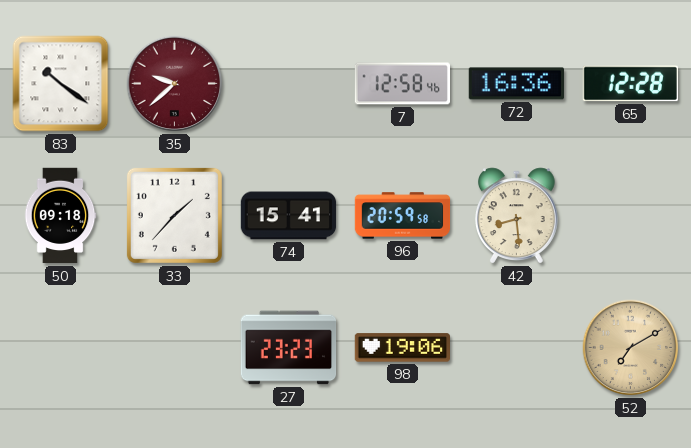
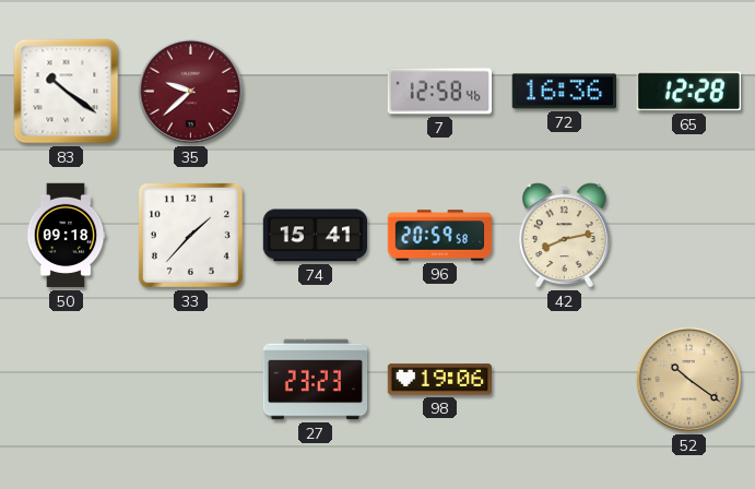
42: 8:29 -> 8:13
52: 7:10 -> 10:21
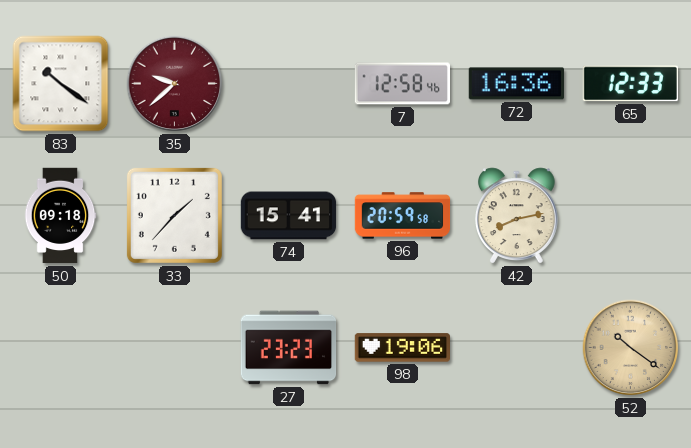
65: 12:28 -> 12:33
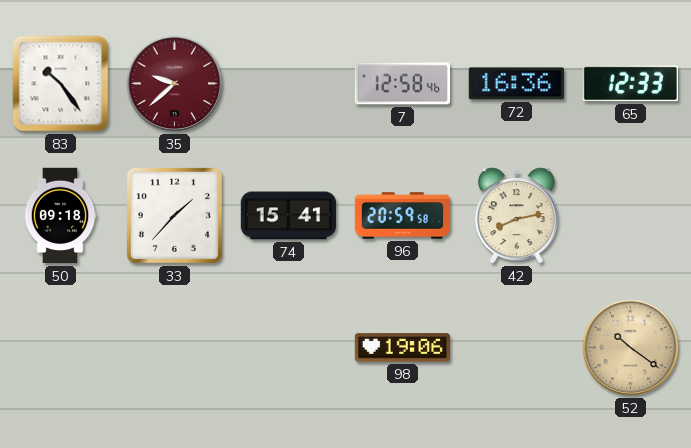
83: 10:21 -> 10:24
27: 23:23 -> none
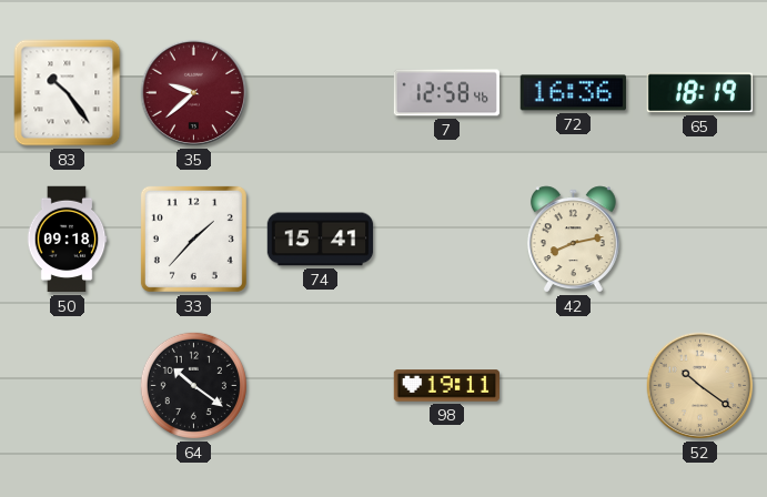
65: 12:33 -> 18:19
96: 20:59 -> none
64: none -> 10:21
98: 19:06 -> 19:11
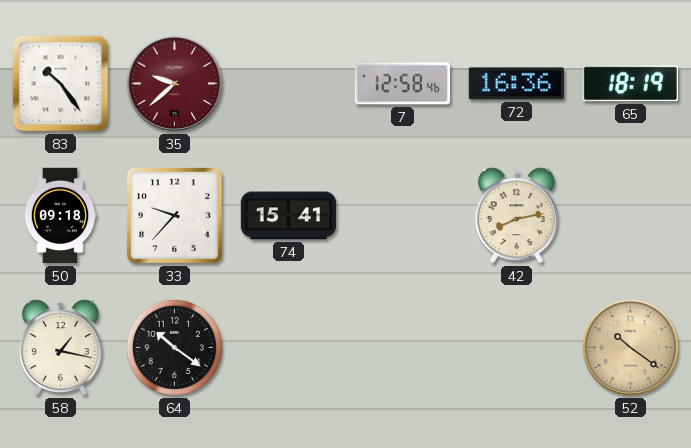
33: 1:37 -> 9:37
58: none -> 1:17
98: 19:11 -> none
